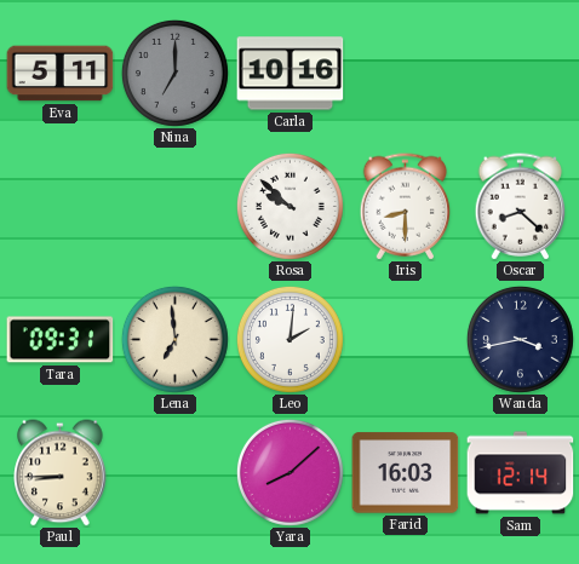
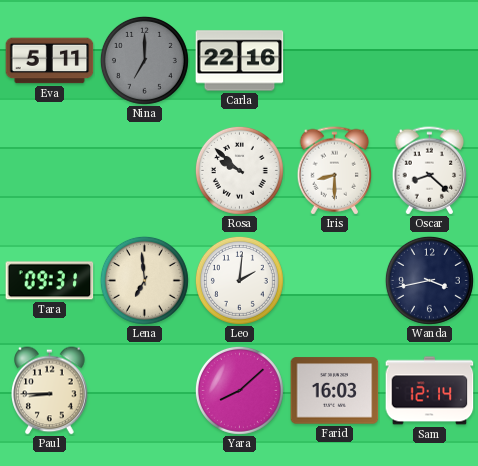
Carla: 10:16 -> 22:16
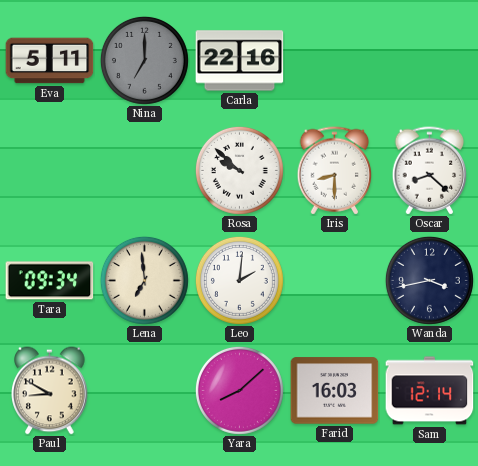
Tara: 09:31 -> 09:34
Paul: 8:45 -> 8:50
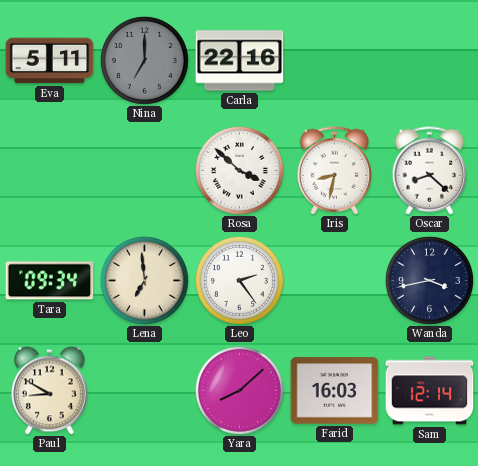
Rosa: 9:52 -> 3:52
Iris: 8:30 -> 8:32
Leo: 2:01 -> 2:24
